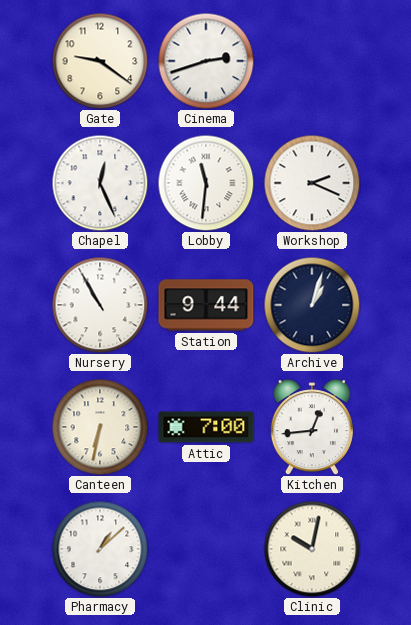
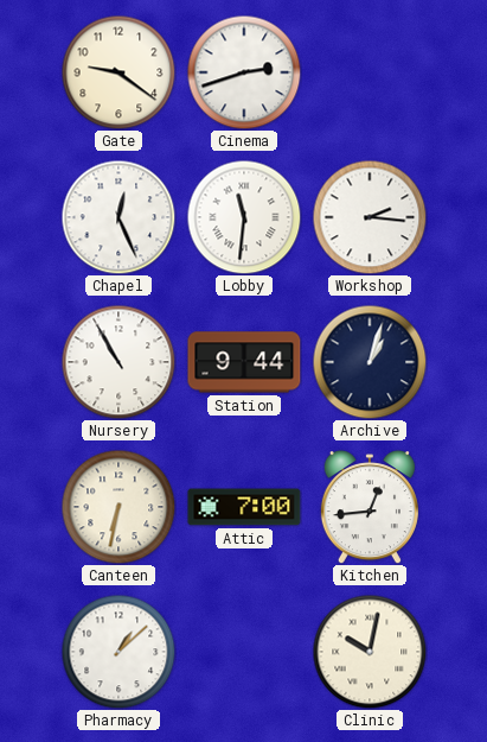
Workshop: 2:19 -> 2:16
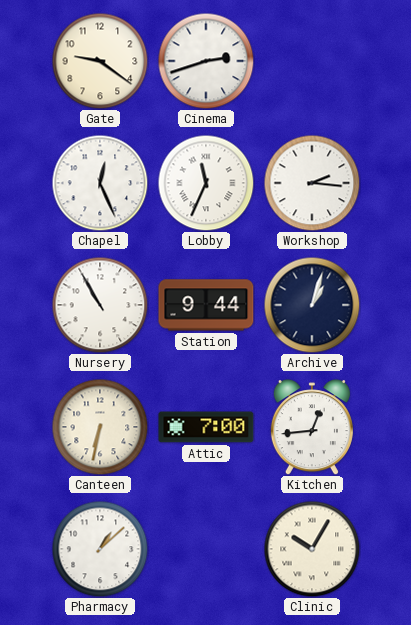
Lobby: 11:31 -> 11:34
Clinic: 10:02 -> 10:05
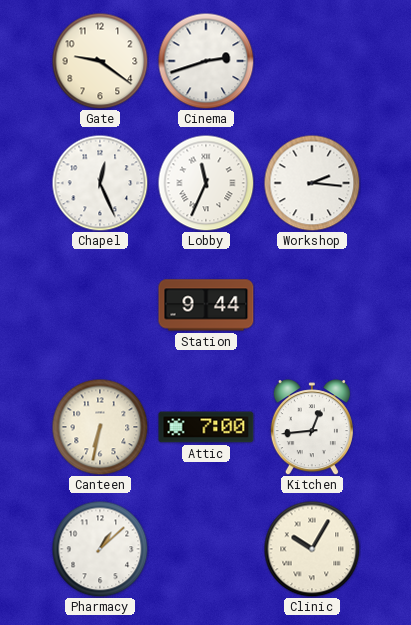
Nursery: 10:55 -> none
Archive: 1:03 -> none
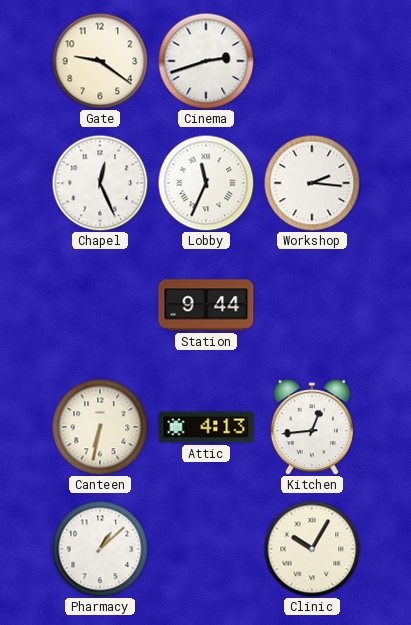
Attic: 7:00 -> 4:13
